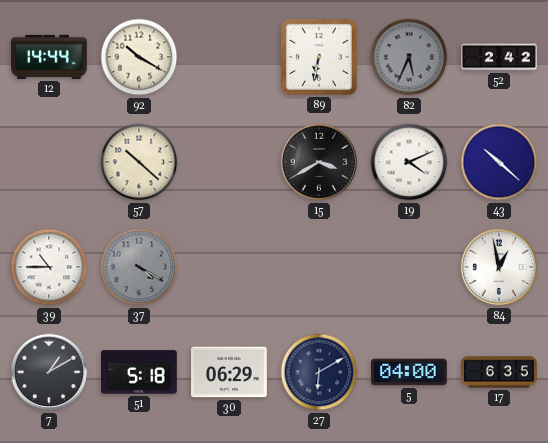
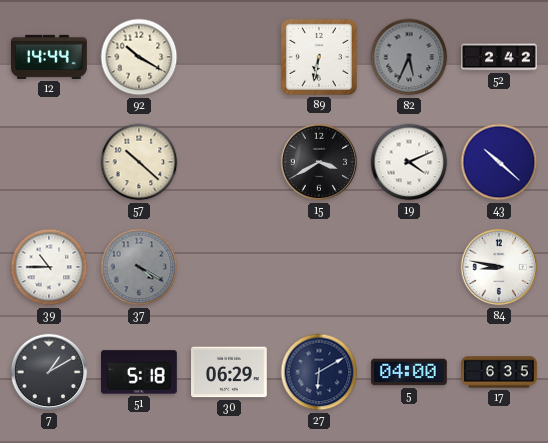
84: 12:58 -> 8:47
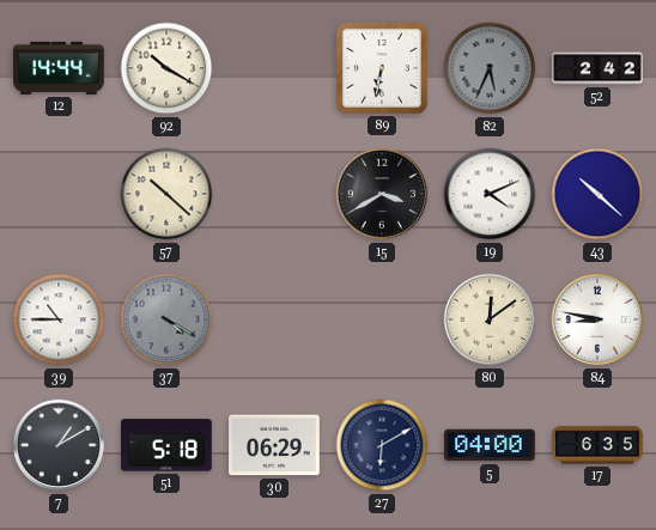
80: none -> 12:09
